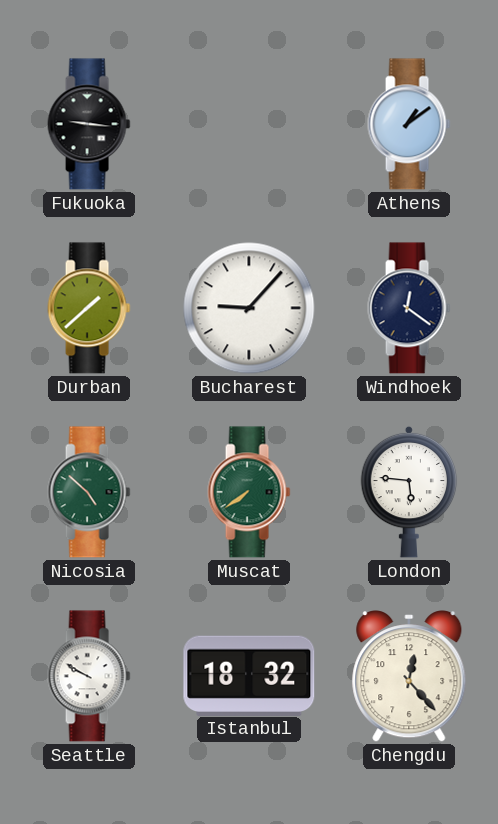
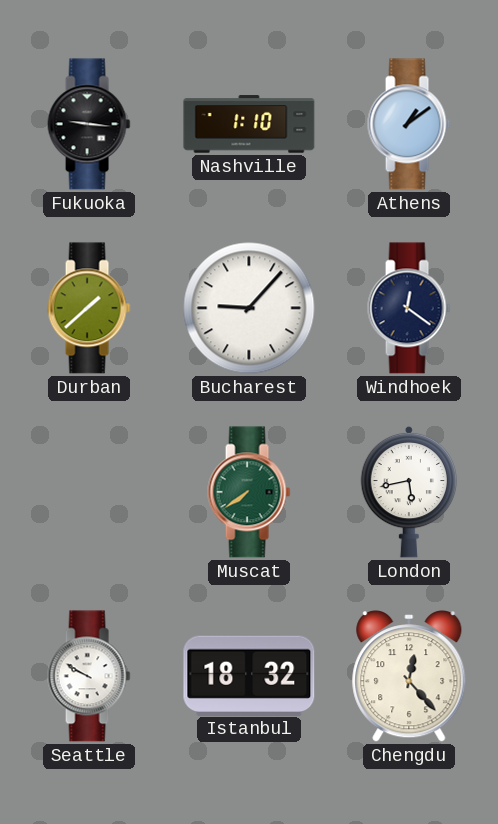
Nashville: none -> 1:10
Nicosia: 4:52 -> none
London: 5:46 -> 5:43
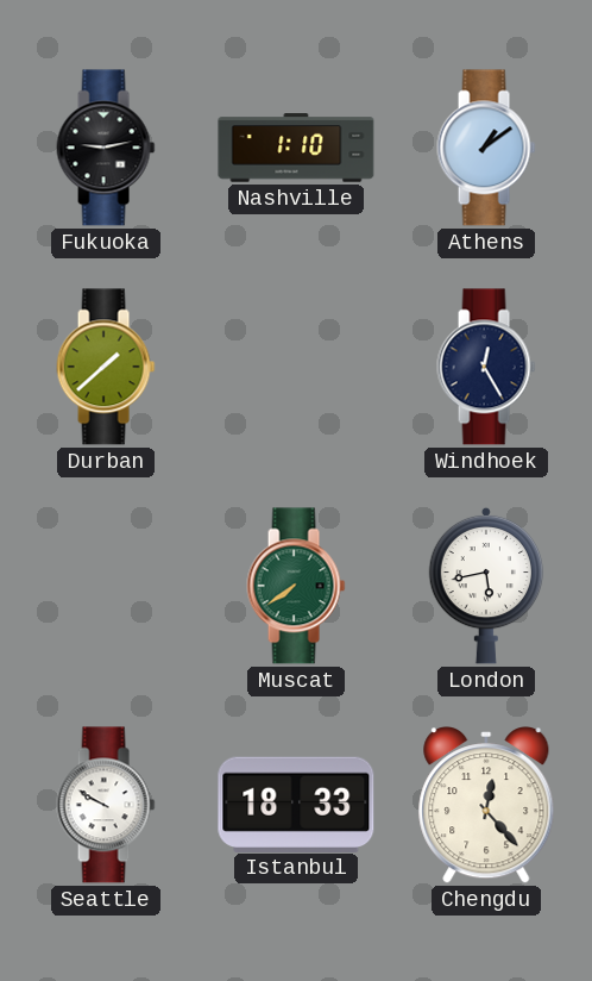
Fukuoka: 9:16 -> 9:13
Bucharest: 9:07 -> none
Windhoek: 12:21 -> 12:25
Istanbul: 18:32 -> 18:33
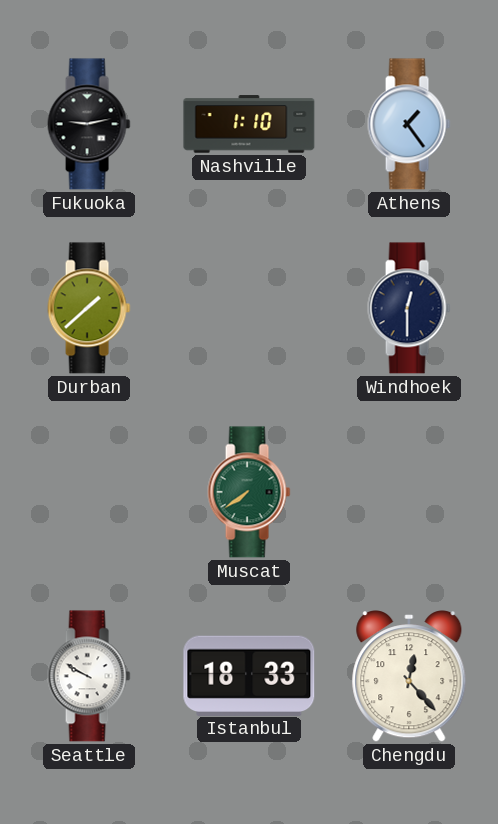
Athens: 1:09 -> 1:24
Windhoek: 12:25 -> 12:30
London: 5:43 -> none
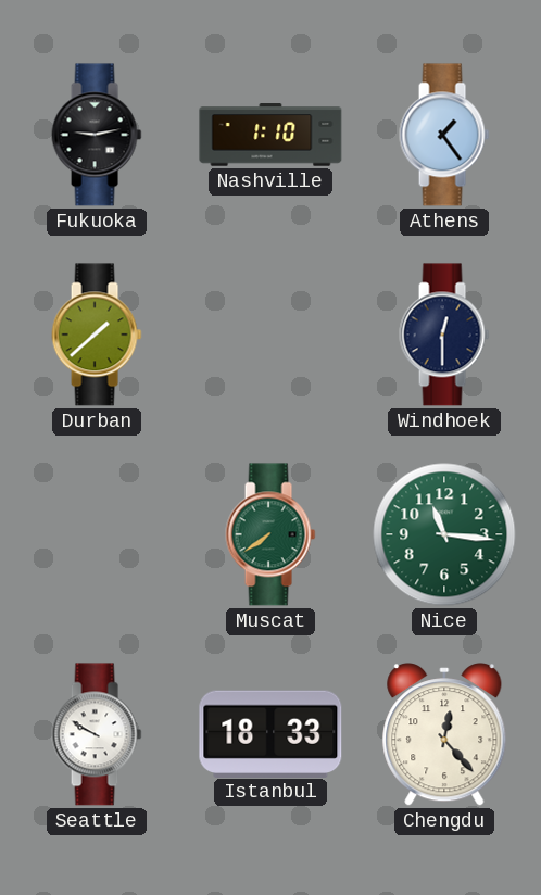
Nice: none -> 11:16
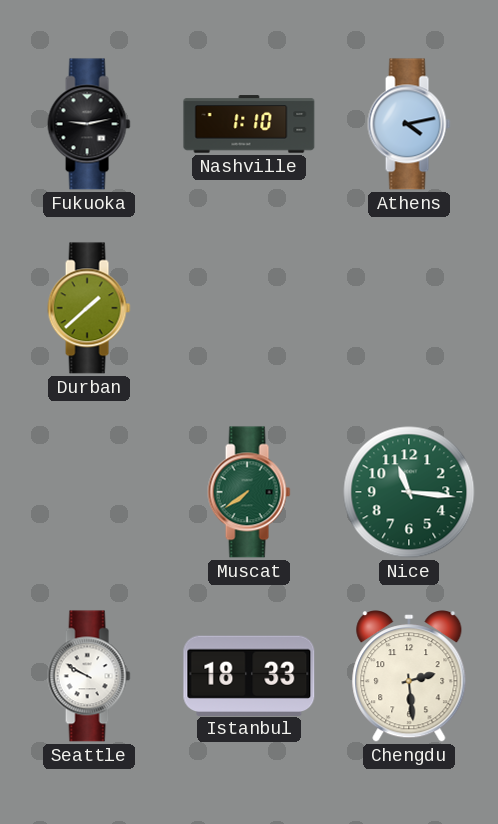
Athens: 1:24 -> 4:13
Windhoek: 12:30 -> none
Chengdu: 12:23 -> 2:29
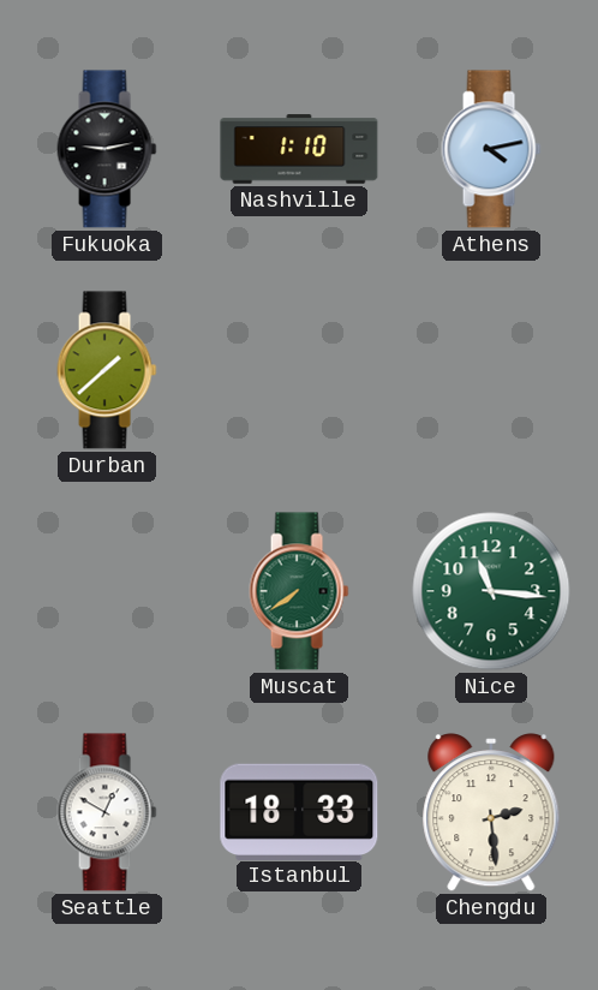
Seattle: 9:50 -> 12:50
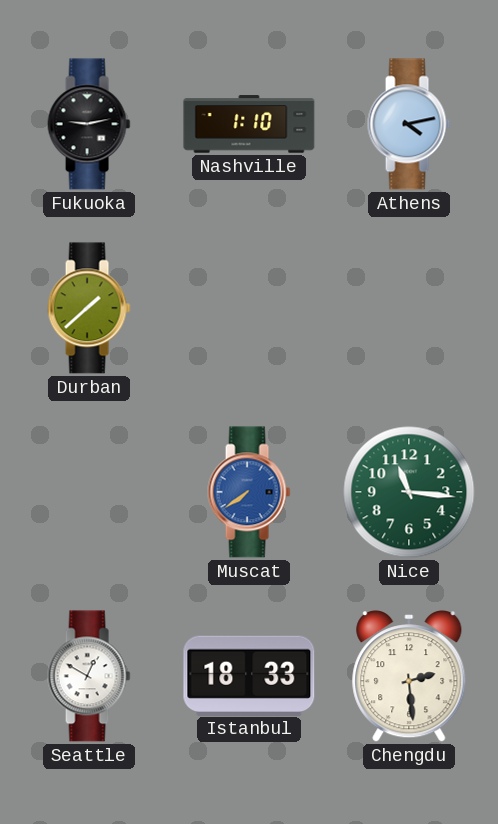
Muscat dial: green -> blue
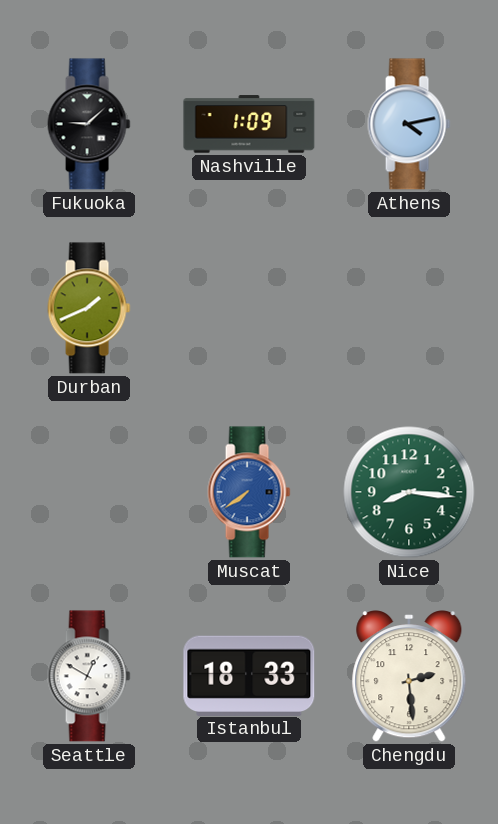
Fukuoka: 9:13 -> 9:08
Nashville: 1:10 -> 1:09
Durban: 1:38 -> 1:41
Nice: 11:16 -> 8:16
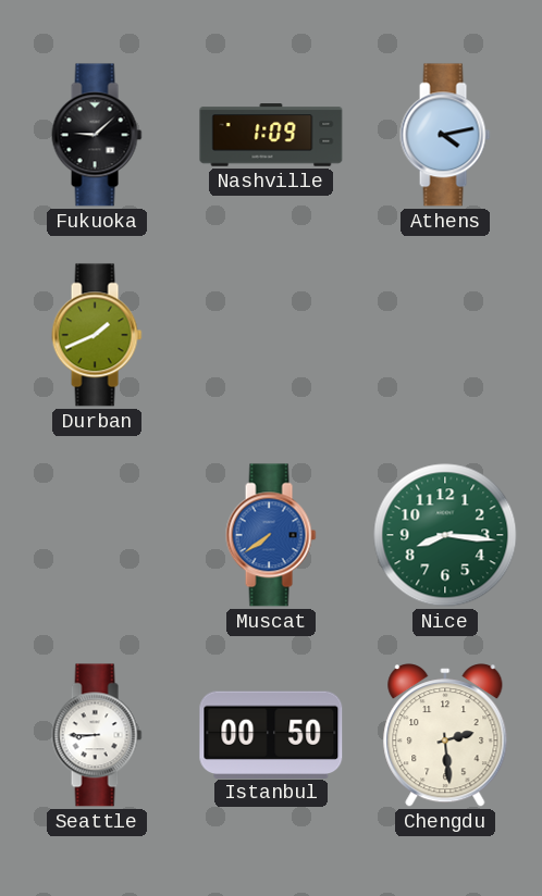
Seattle: 12:50 -> 8:45
Istanbul: 18:33 -> 00:50
